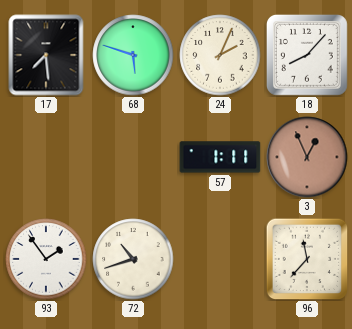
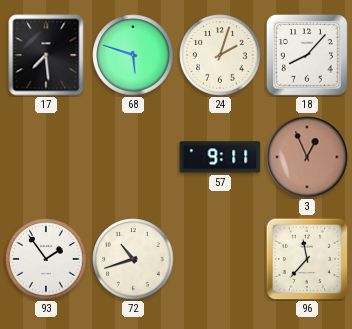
24: 2:04 -> 2:03
57: 1:11 -> 9:11
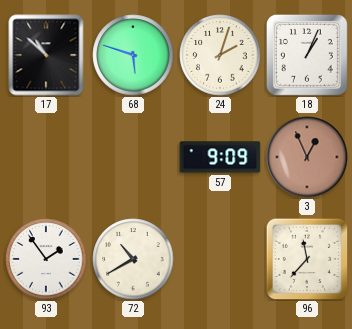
17: 7:29 -> 10:52
18: 8:07 -> 1:04
57: 9:11 -> 9:09
72: 10:42 -> 10:40
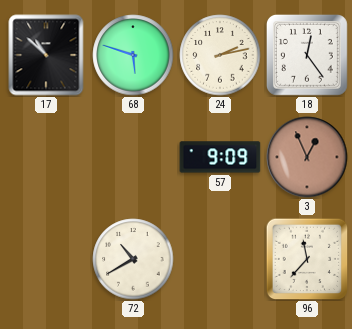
24: 2:03 -> 2:13
18: 1:04 -> 12:24
93: 1:54 -> none
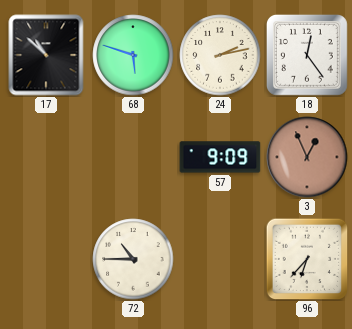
72: 10:40 -> 10:45
96: 11:37 -> 6:37
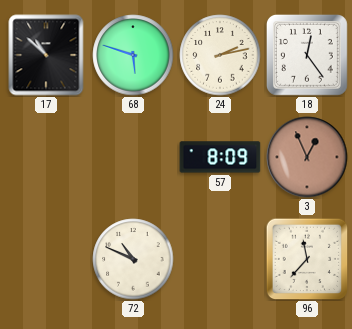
57: 9:09 -> 8:09
72: 10:45 -> 10:49
96: 6:37 -> 11:37
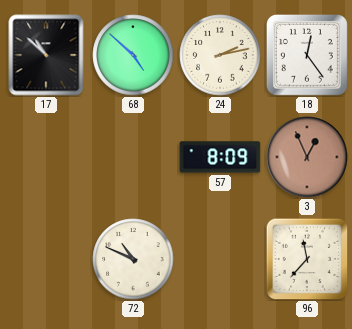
68: 5:48 -> 4:52
